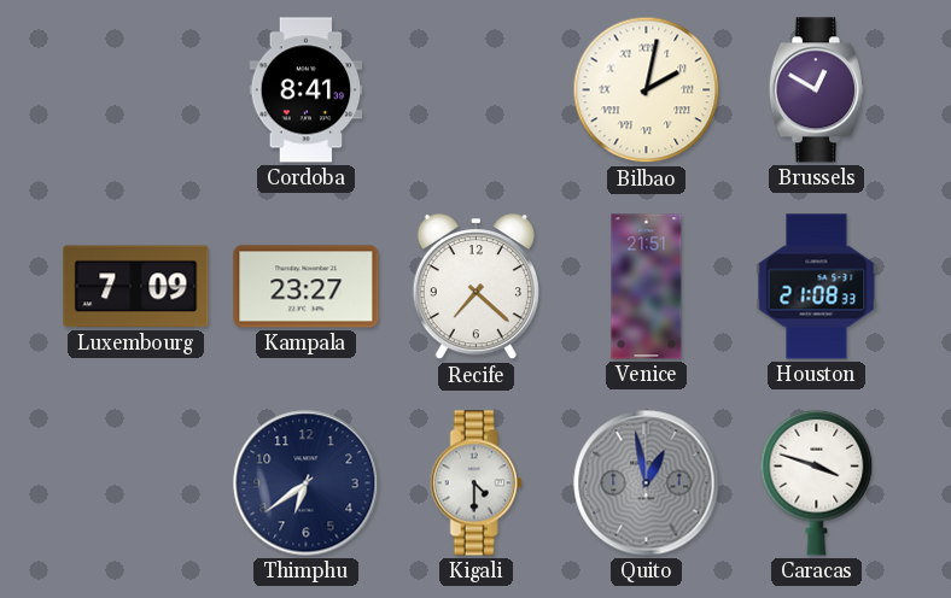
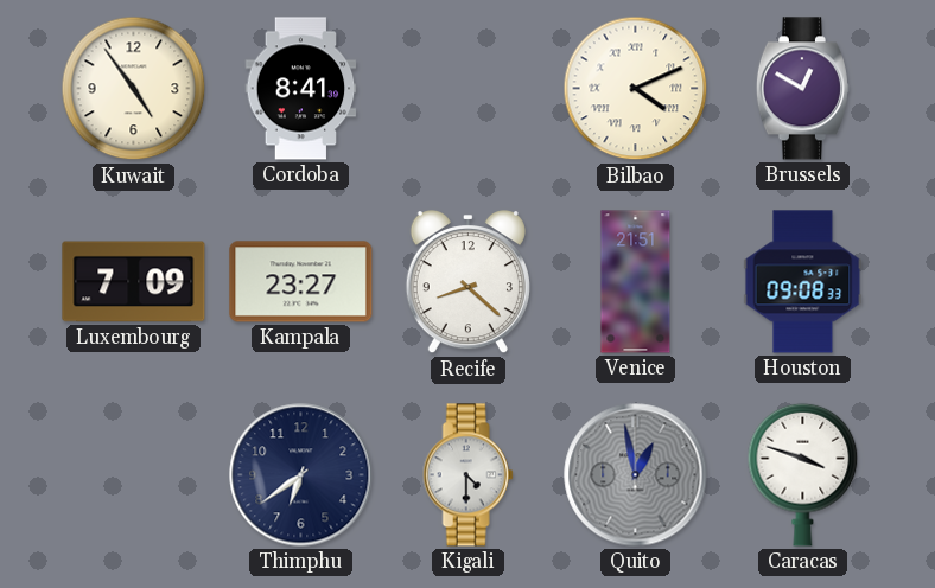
Kuwait: none -> 4:54
Bilbao: 2:02 -> 4:11
Recife: 7:22 -> 8:22
Houston: 21:08 -> 09:08
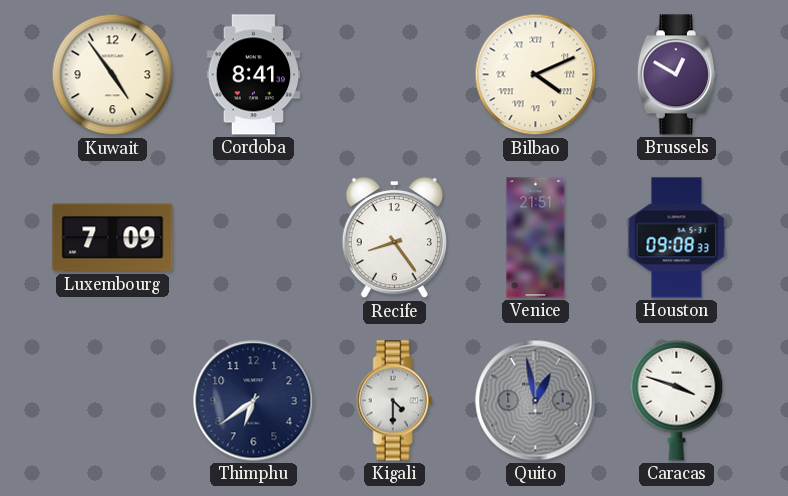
Kampala: 23:27 -> none
Recife: 8:22 -> 8:24
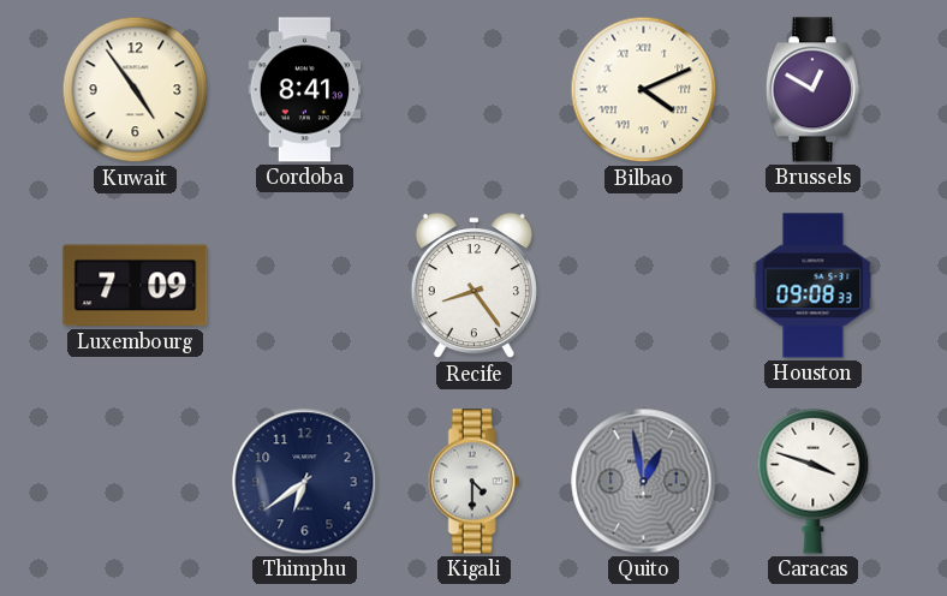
Venice: 21:51 -> none
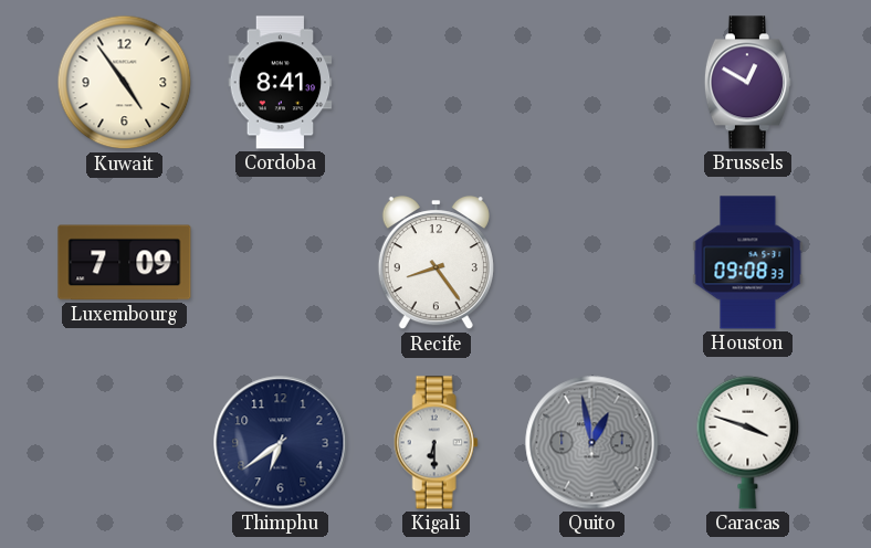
Bilbao: 4:11 -> none
Kigali: 4:30 -> 6:30
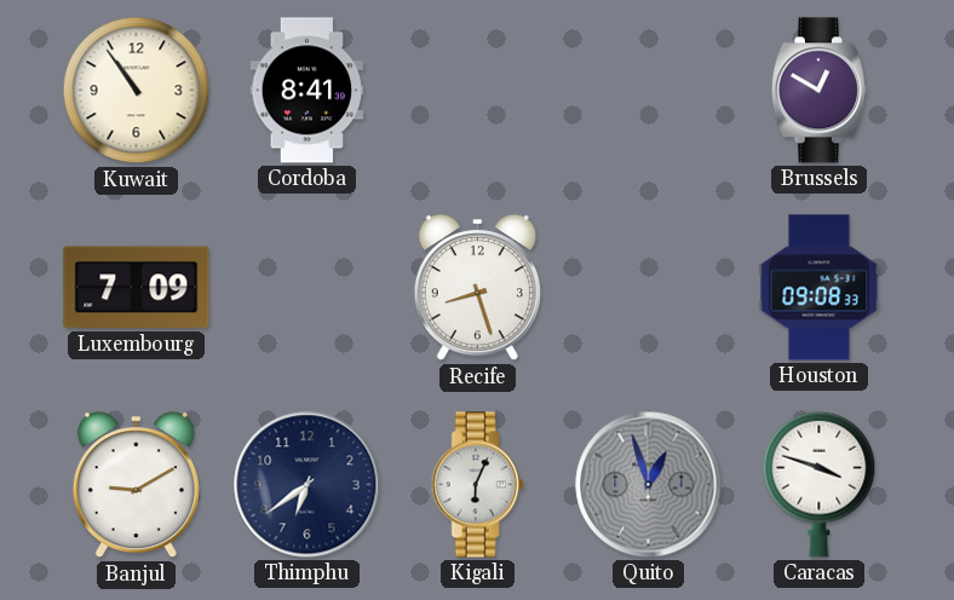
Kuwait: 4:54 -> 10:54
Recife: 8:24 -> 8:27
Banjul: none -> 9:10
Kigali: 6:30 -> 6:04
Quito: 12:58 -> 12:57
